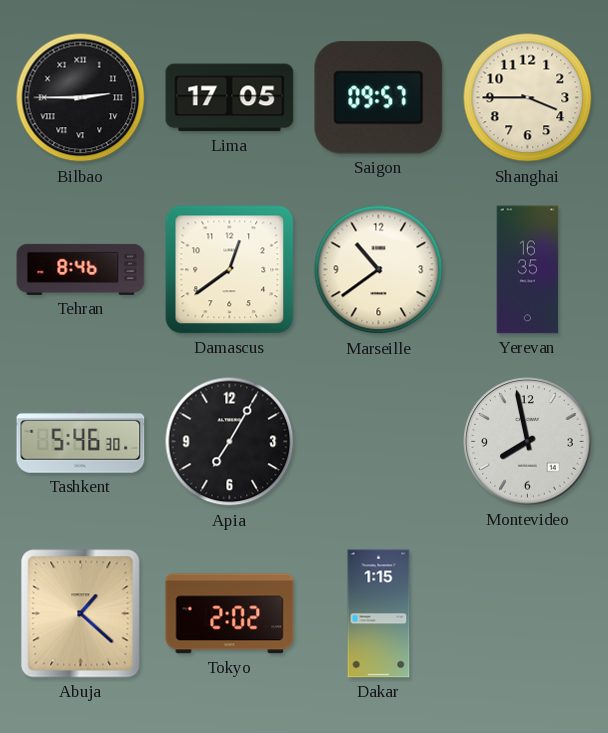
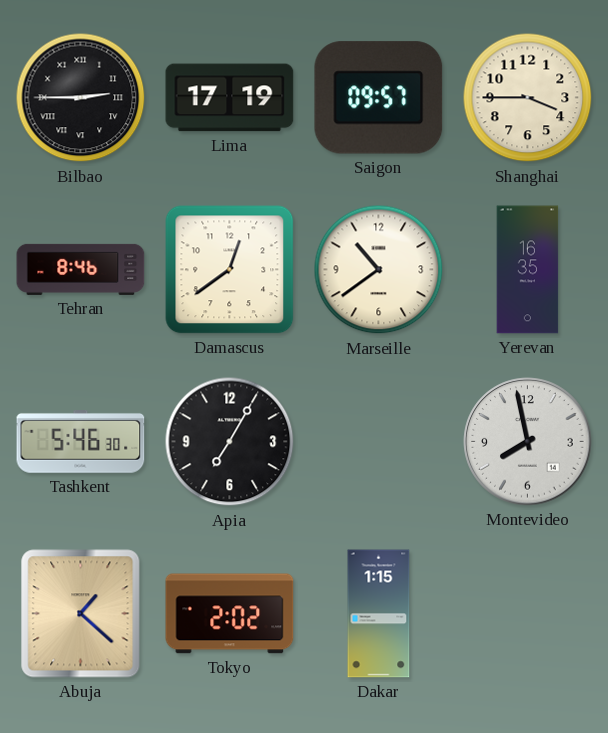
Lima: 17:05 -> 17:19
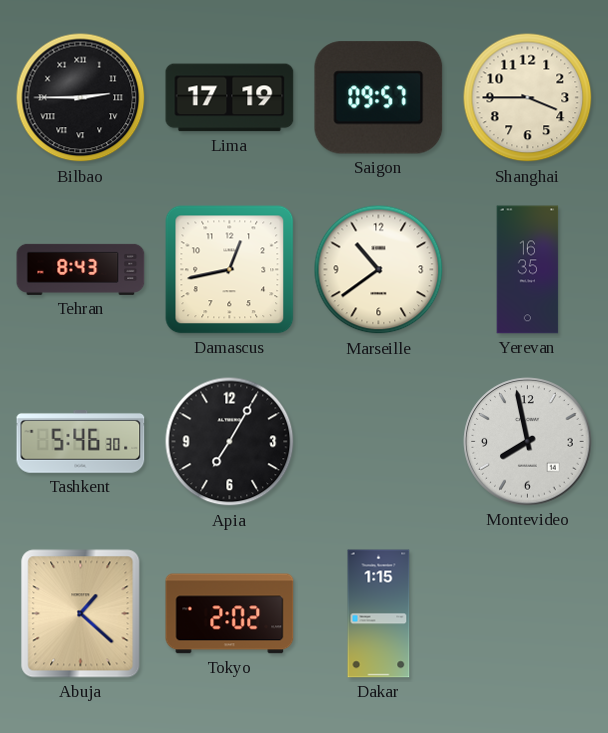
Tehran: 8:46 -> 8:43
Damascus: 12:39 -> 12:43
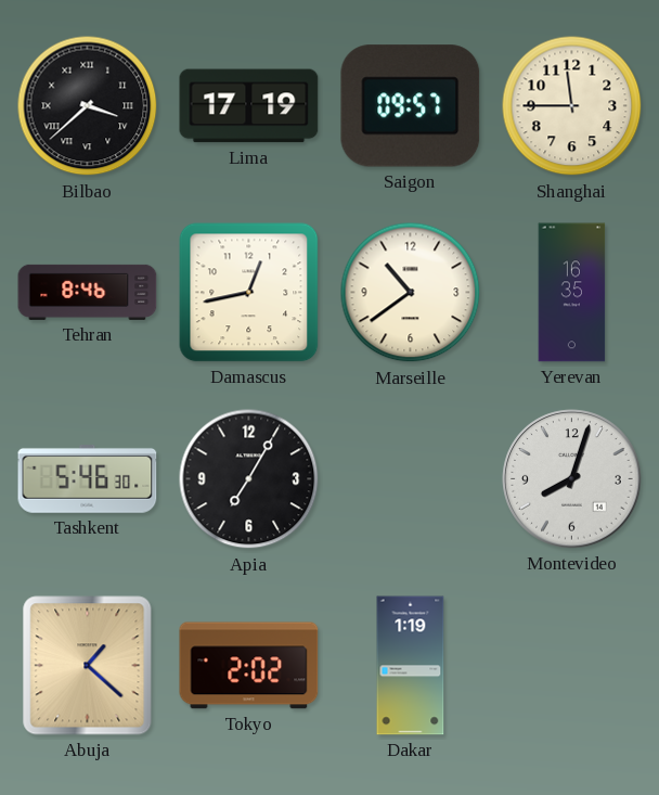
Bilbao: 2:45 -> 3:38
Shanghai: 3:45 -> 11:45
Tehran: 8:43 -> 8:46
Montevideo: 7:58 -> 8:03
Dakar: 1:15 -> 1:19
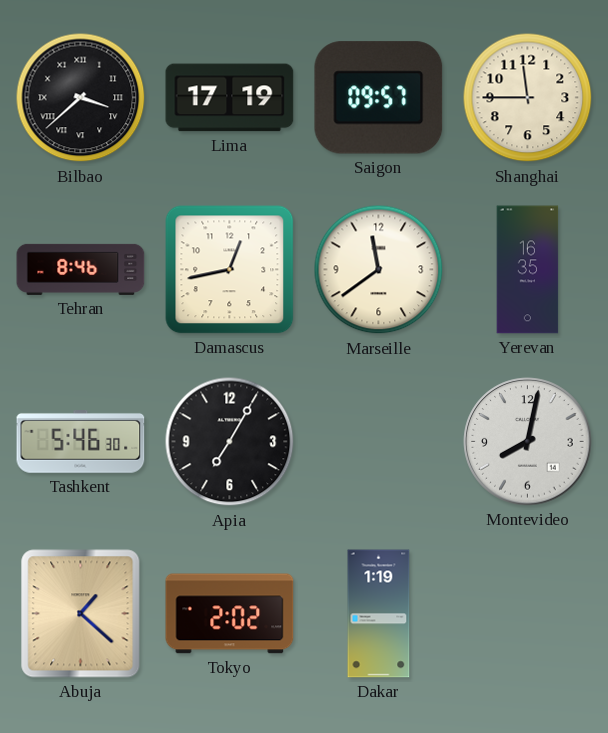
Marseille: 10:39 -> 11:39
Montevideo: 8:03 -> 8:02
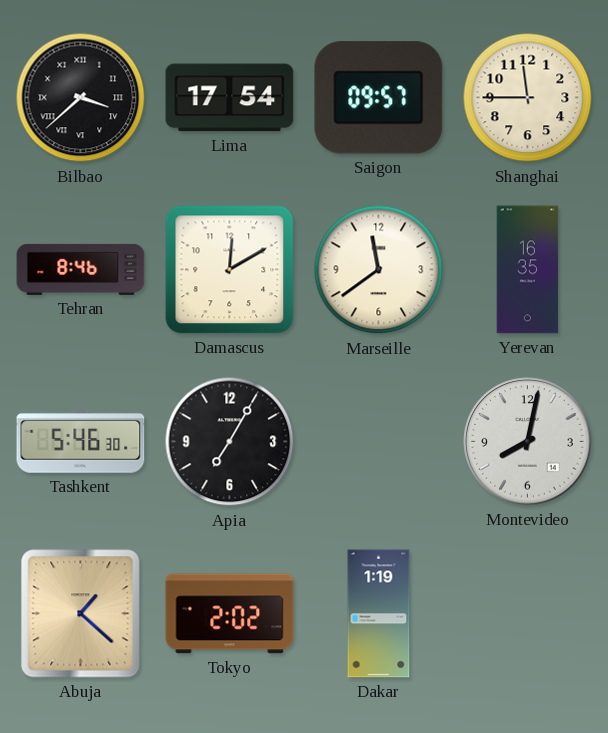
Lima: 17:19 -> 17:54
Damascus: 12:43 -> 12:10
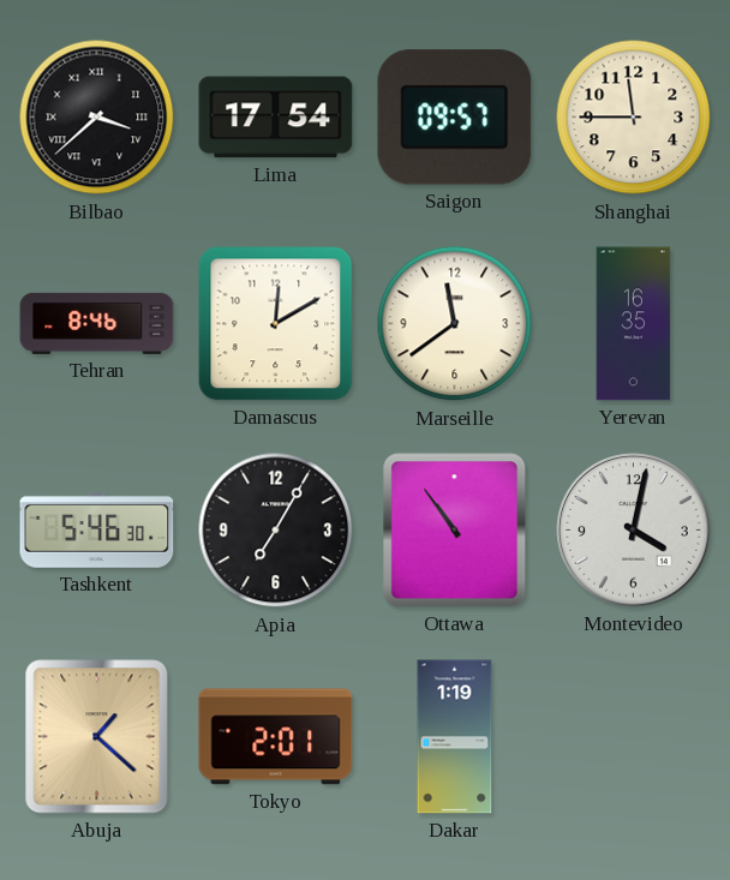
Ottawa: none -> 10:54
Montevideo: 8:02 -> 4:02
Tokyo: 2:02 -> 2:01
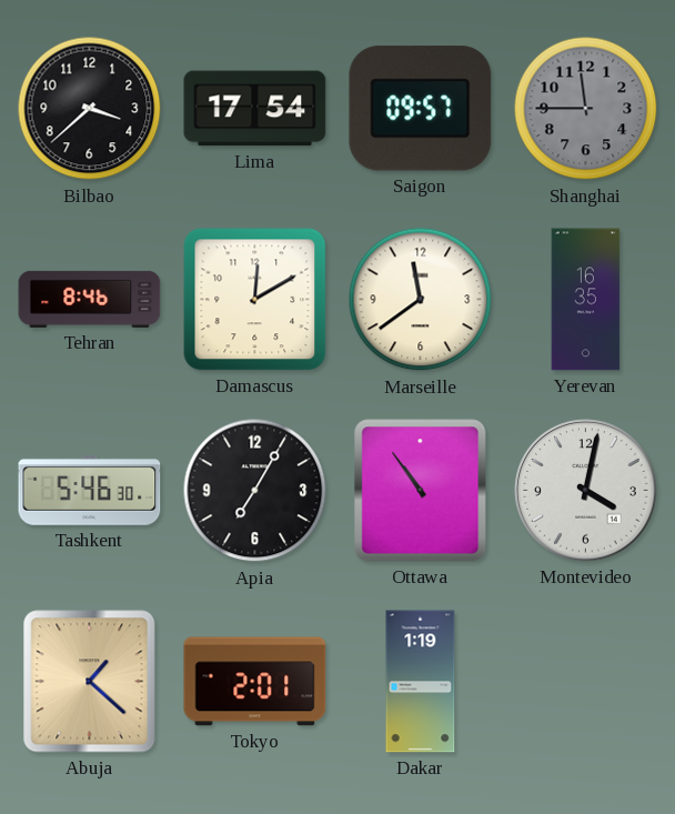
Bilbao numerals: Roman -> Arabic
Shanghai dial: cream -> grey
